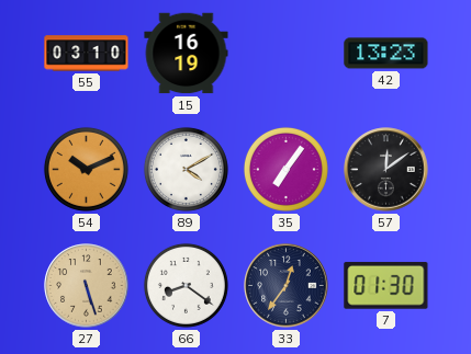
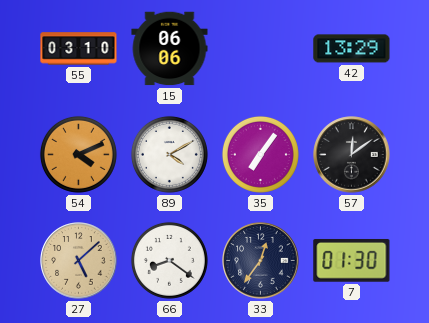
15: 16:19 -> 06:06
42: 13:23 -> 13:29
54: 10:11 -> 4:11
27: 5:27 -> 5:08
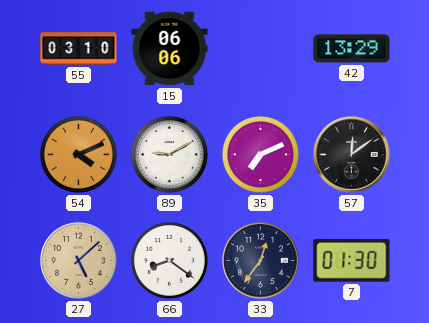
89: 4:10 -> 9:10
35: 7:06 -> 7:11
